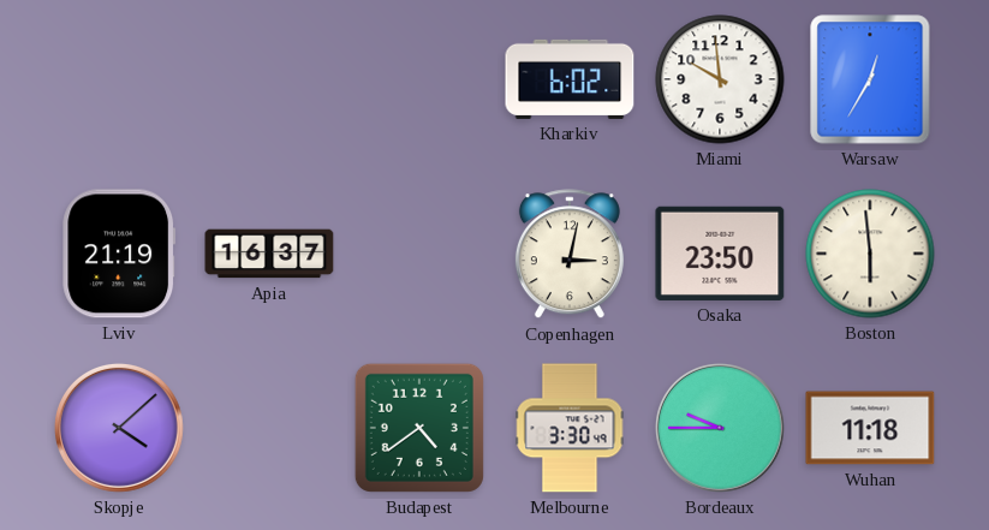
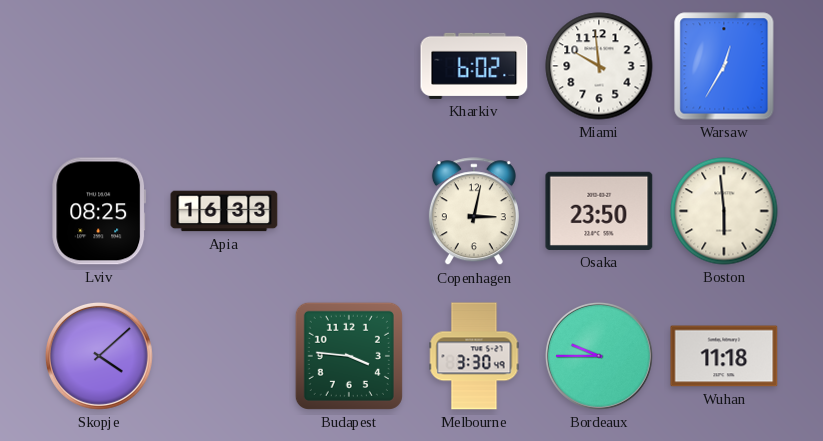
Lviv: 21:19 -> 08:25
Apia: 16:37 -> 16:33
Budapest: 4:39 -> 3:46
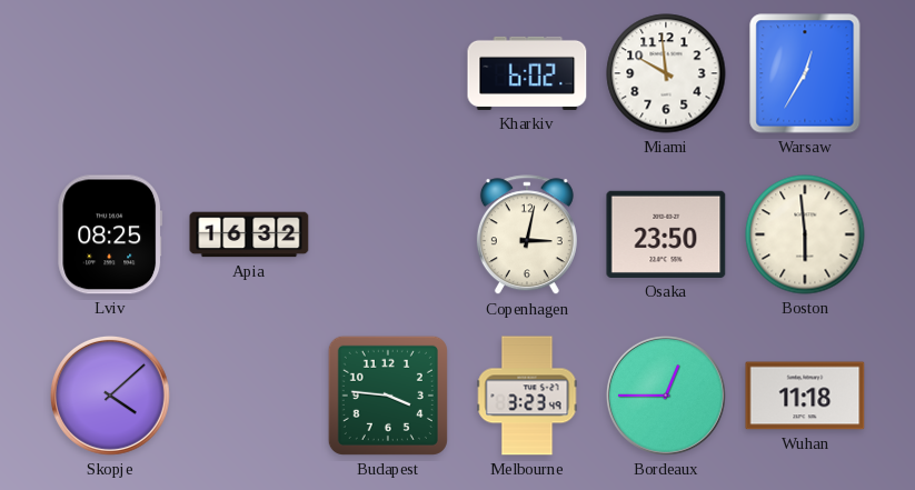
Apia: 16:33 -> 16:32
Melbourne: 3:30 -> 3:23
Bordeaux: 9:45 -> 12:45
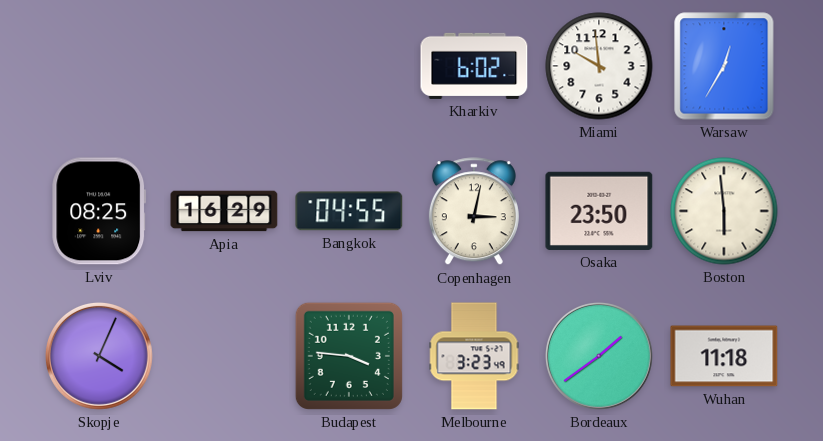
Apia: 16:32 -> 16:29
Bangkok: none -> 04:55
Skopje: 4:08 -> 4:04
Bordeaux: 12:45 -> 1:39
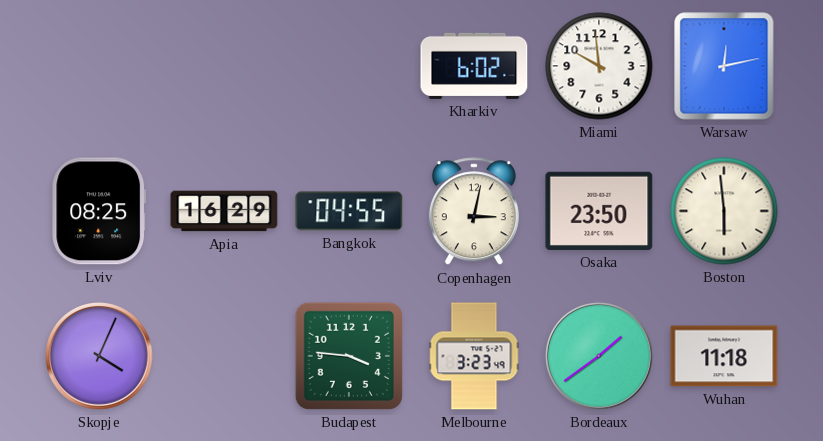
Warsaw: 12:35 -> 12:13
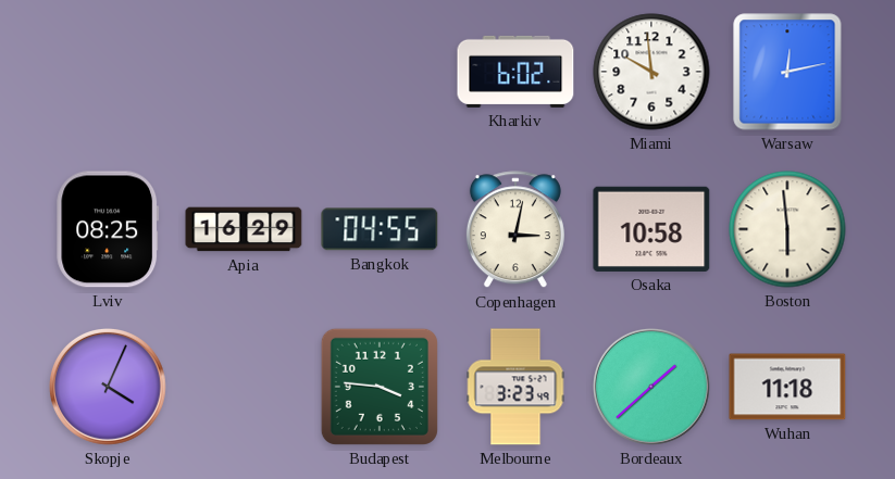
Osaka: 23:50 -> 10:58
Bordeaux: 1:39 -> 1:38
